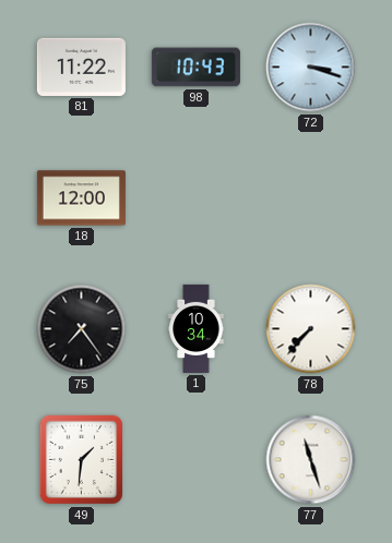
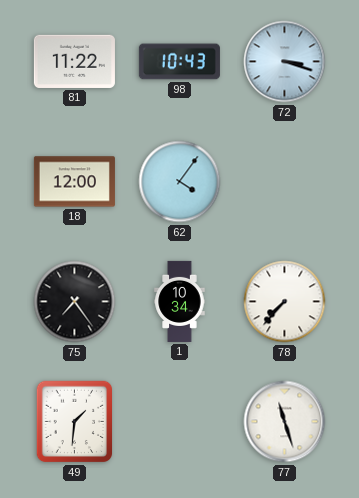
62: none -> 4:06
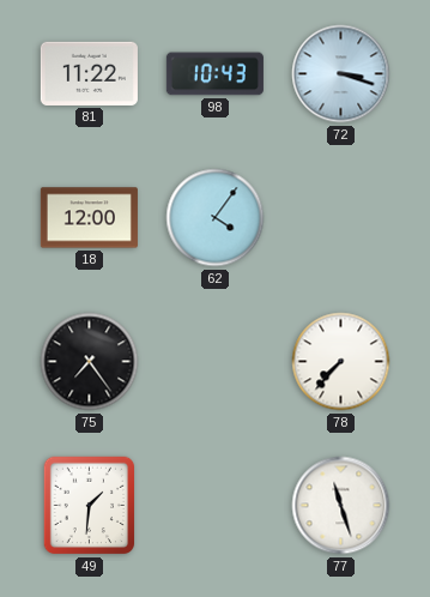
1: 10:34 -> none
